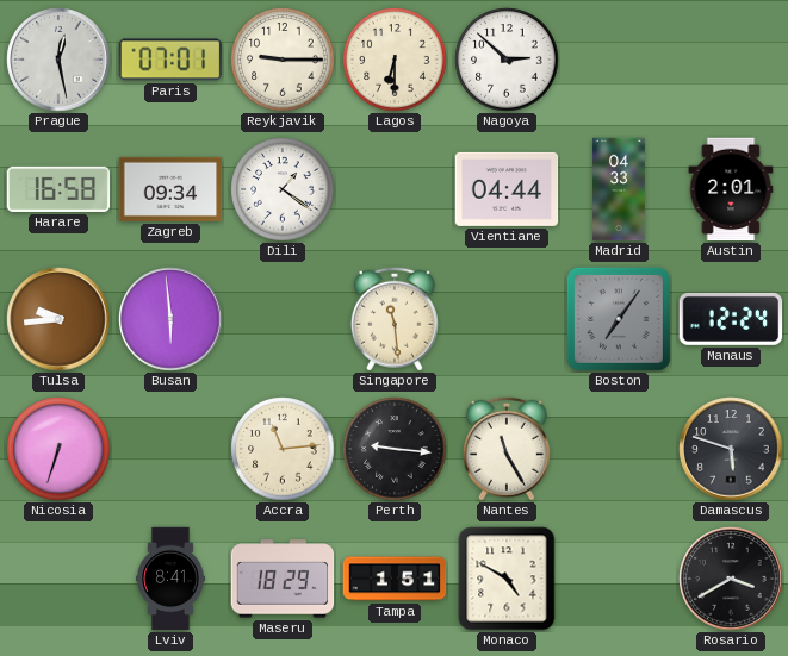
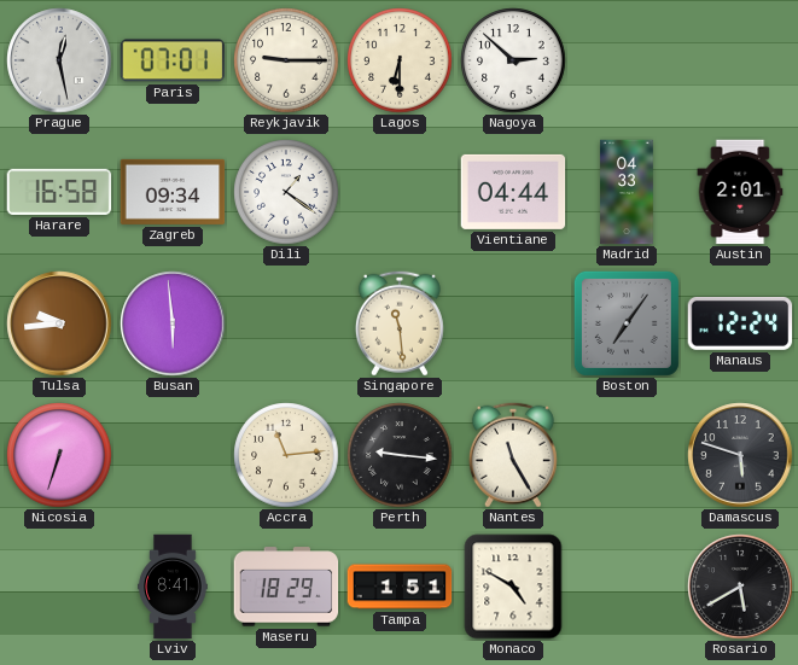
Rosario: 3:40 -> 5:40
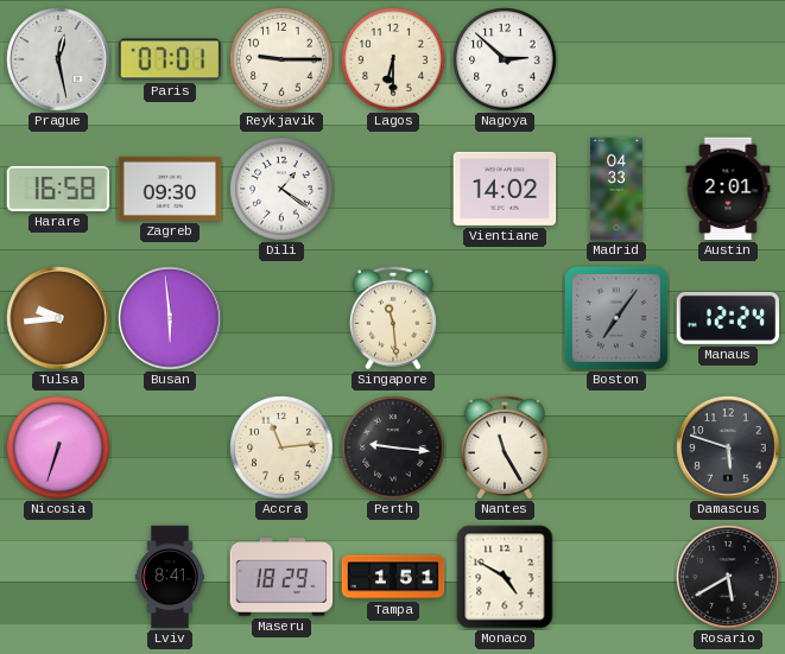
Zagreb: 09:34 -> 09:30
Vientiane: 04:44 -> 14:02
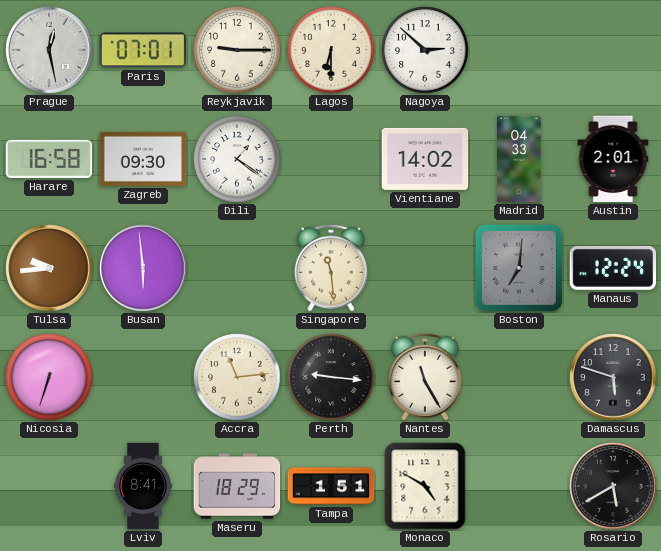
Boston: 7:06 -> 7:01
